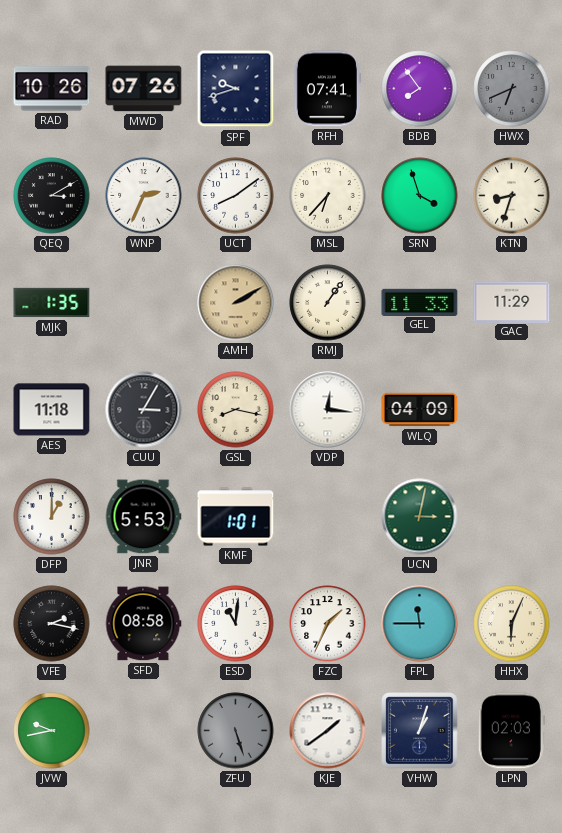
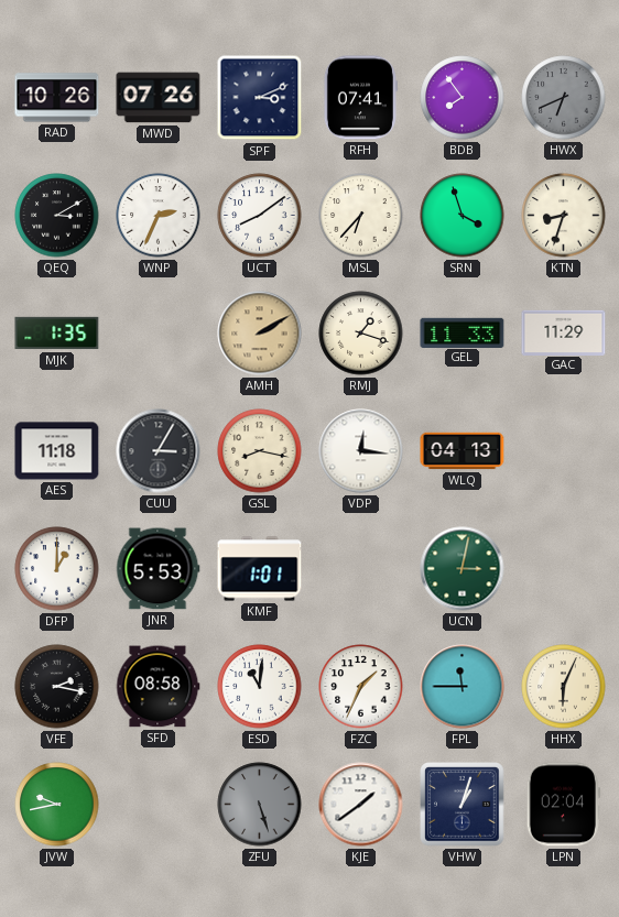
SPF: 9:42 -> 3:11
RMJ: 1:06 -> 1:18
WLQ: 04:09 -> 04:13
LPN: 02:03 -> 02:04
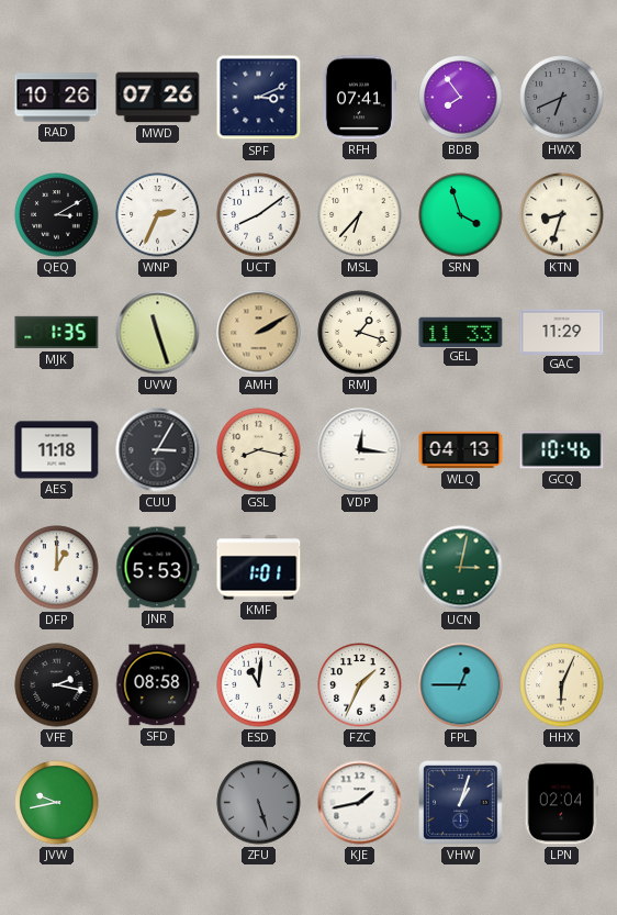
UVW: none -> 11:27
GCQ: none -> 10:46
FPL: 11:45 -> 12:45
KJE: 1:39 -> 1:43
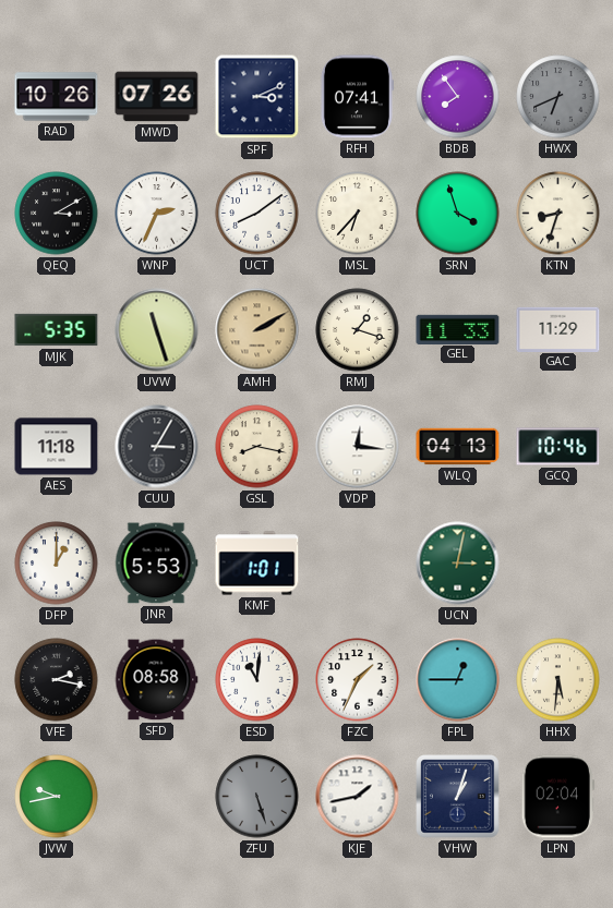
MJK: 1:35 -> 5:35
HHX: 6:04 -> 5:31
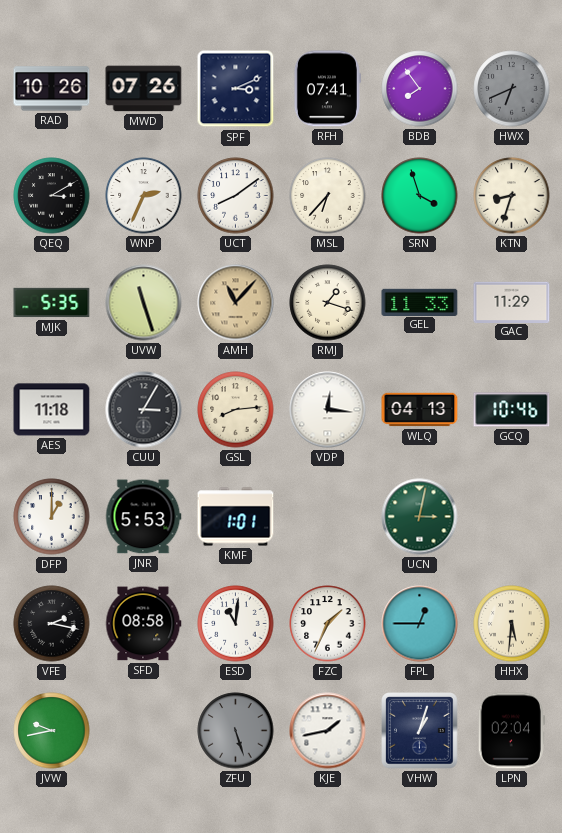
AMH: 2:10 -> 11:07
GSL: 8:17 -> 8:14
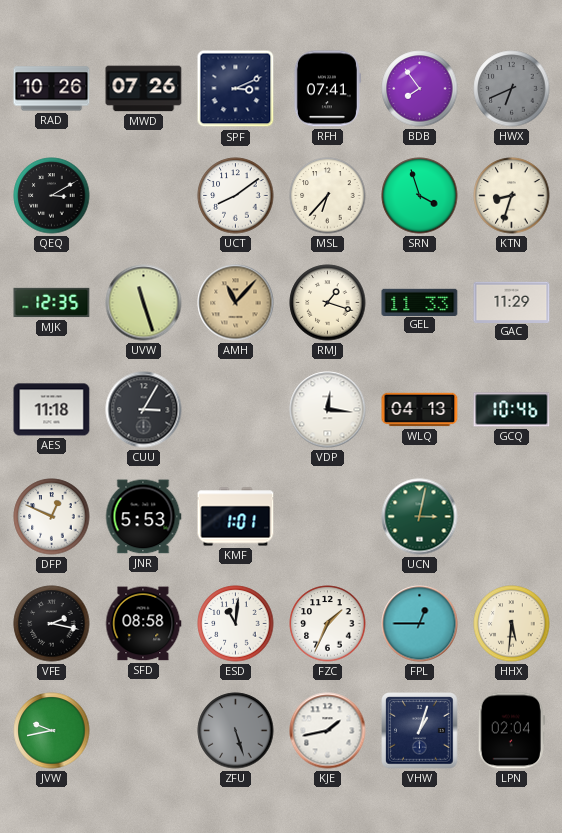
WNP: 2:34 -> none
MJK: 5:35 -> 12:35
GSL: 8:14 -> none
DFP: 1:00 -> 12:49
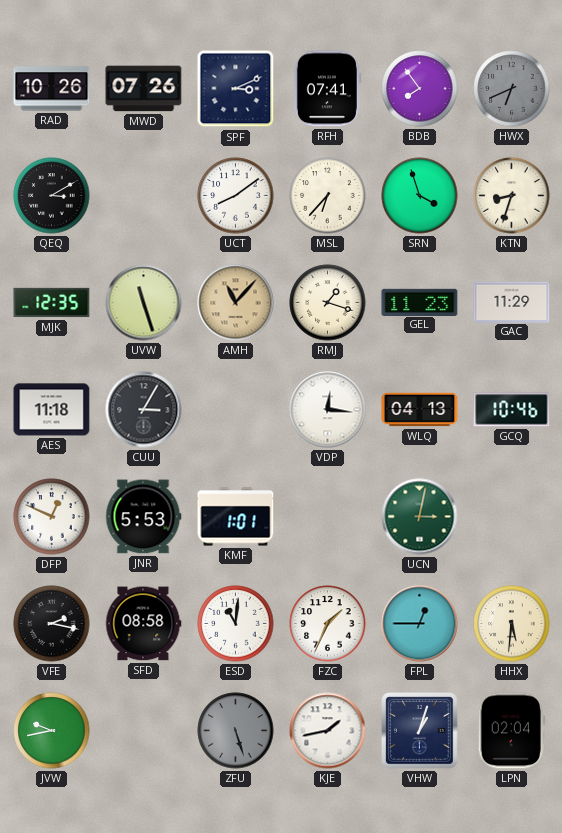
GEL: 11:33 -> 11:23
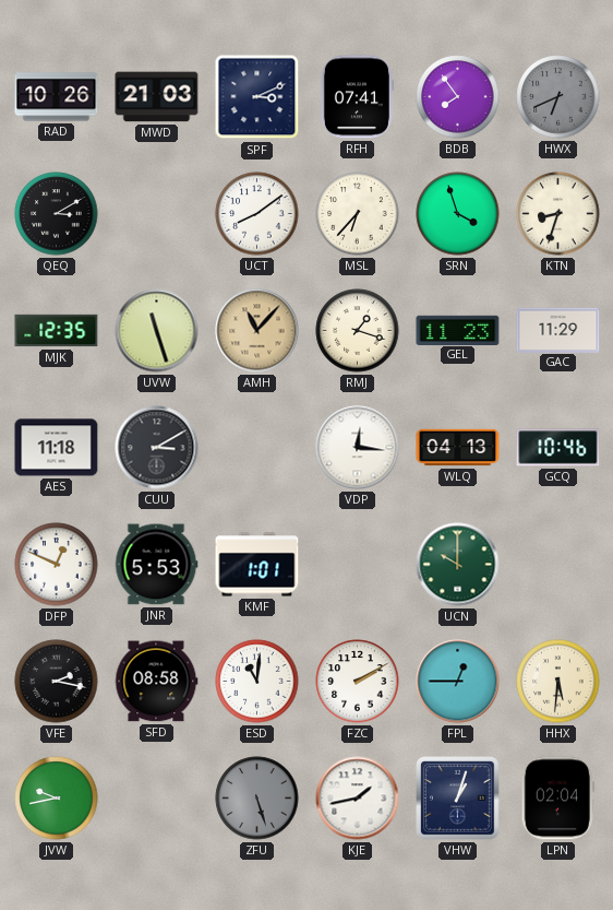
MWD: 07:26 -> 21:03
CUU: 3:05 -> 3:10
UCN: 3:02 -> 10:00
FZC: 1:34 -> 2:10
